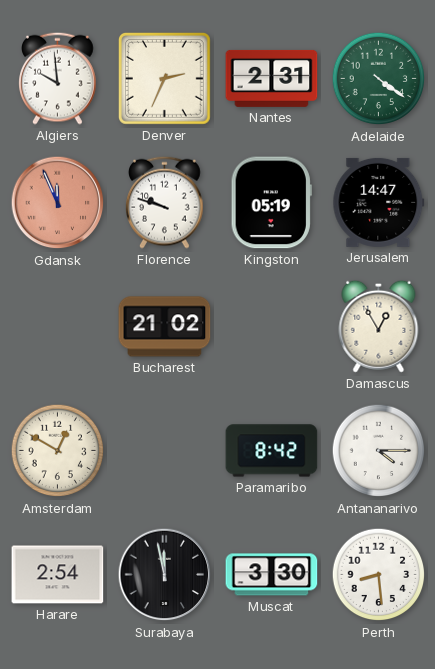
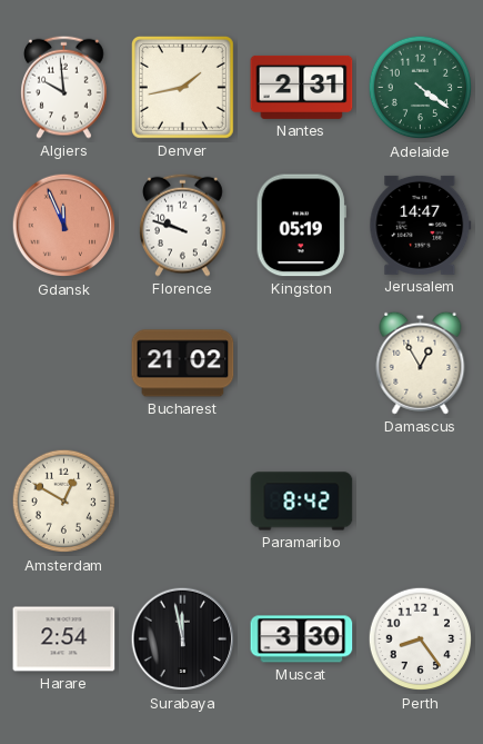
Denver: 2:34 -> 1:43
Antananarivo: 4:15 -> none
Perth: 8:29 -> 8:24
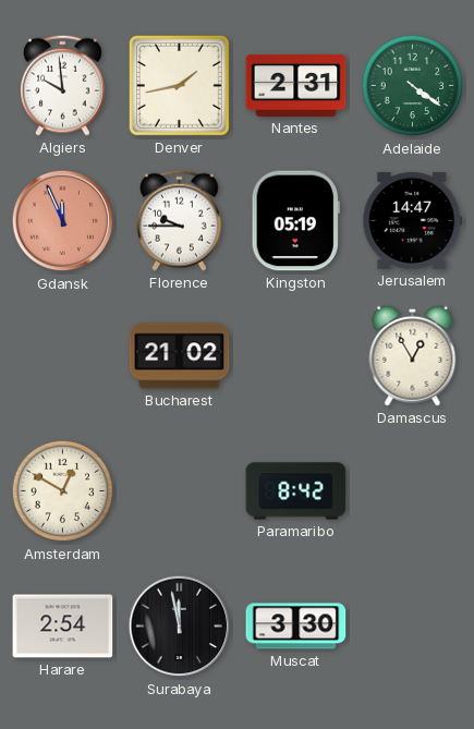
Florence: 9:48 -> 9:45
Perth: 8:24 -> none
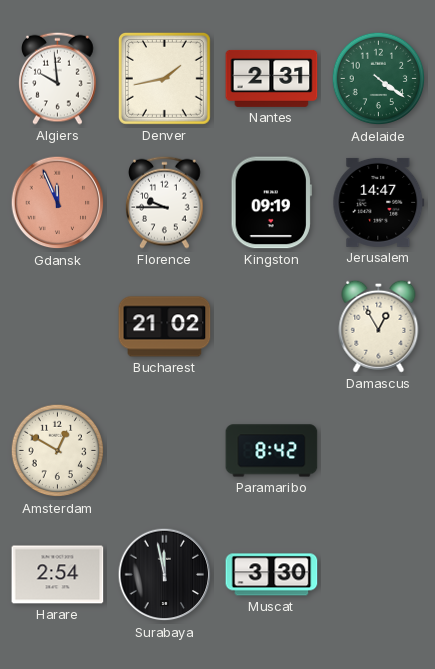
Kingston: 05:19 -> 09:19
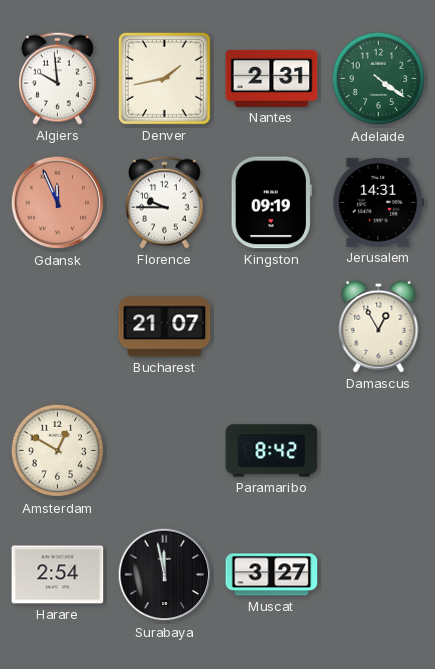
Jerusalem: 14:47 -> 14:31
Bucharest: 21:02 -> 21:07
Muscat: 3:30 -> 3:27
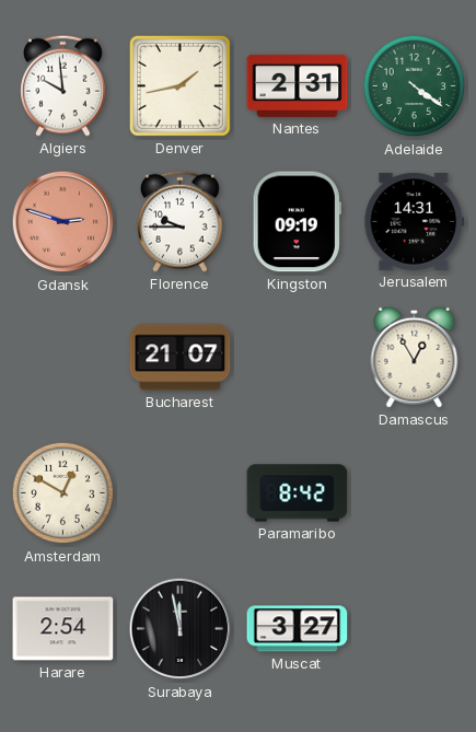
Gdansk: 11:56 -> 2:48
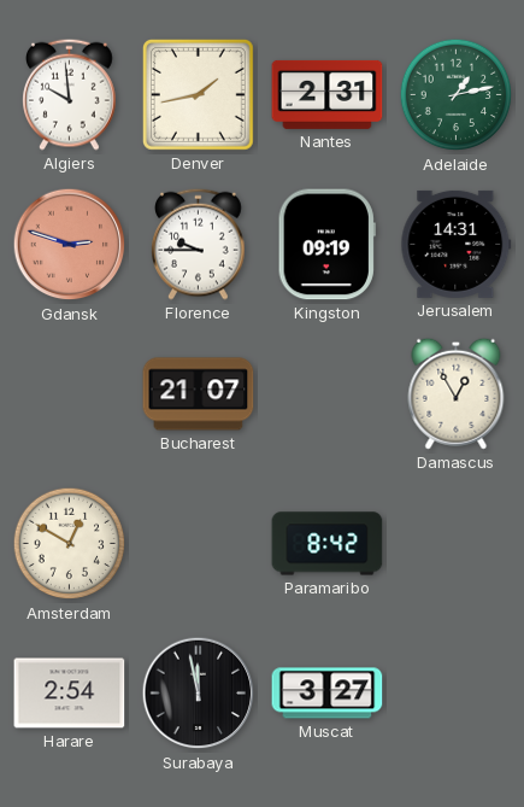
Adelaide: 4:21 -> 1:13
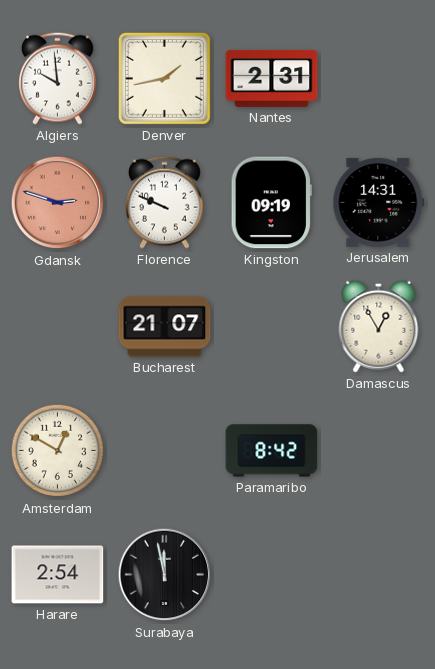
Adelaide: 1:13 -> none
Florence: 9:45 -> 9:49
Muscat: 3:27 -> none
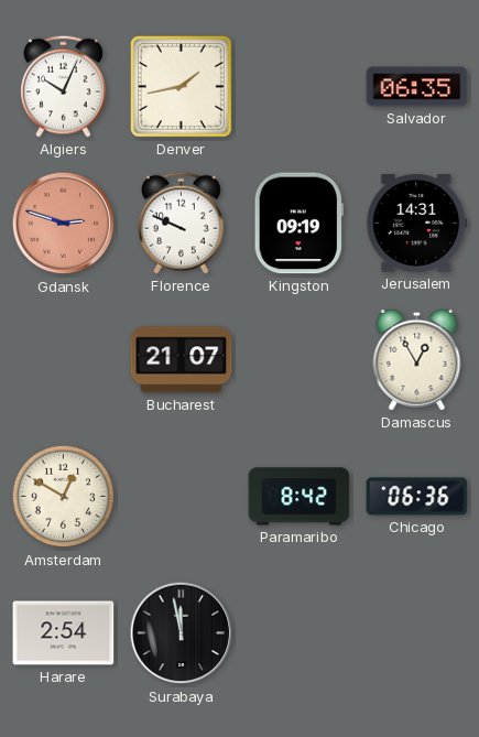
Algiers: 9:59 -> 10:04
Nantes: 2:31 -> none
Salvador: none -> 06:35
Chicago: none -> 06:36
